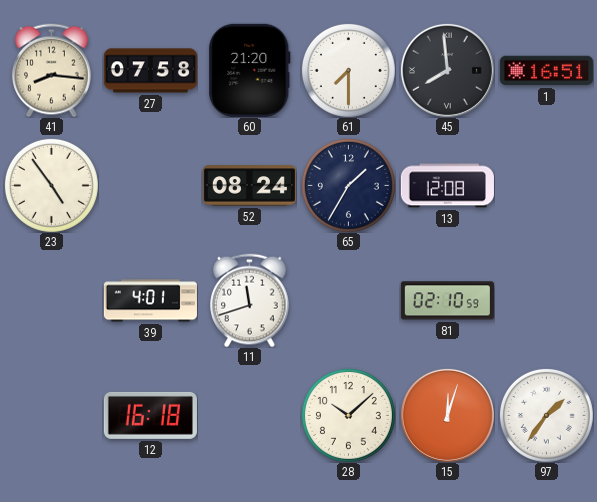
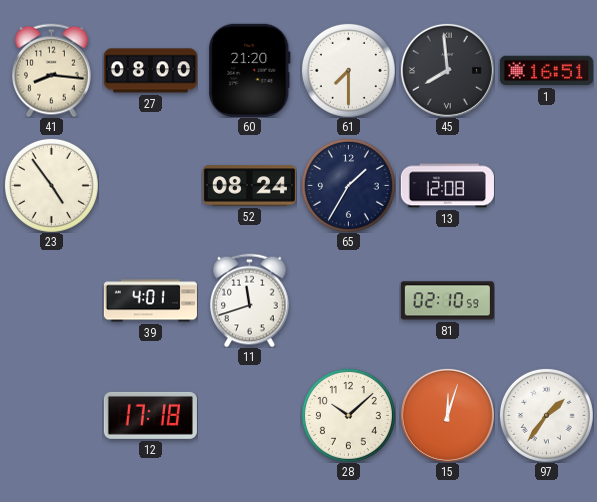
27: 07:58 -> 08:00
12: 16:18 -> 17:18
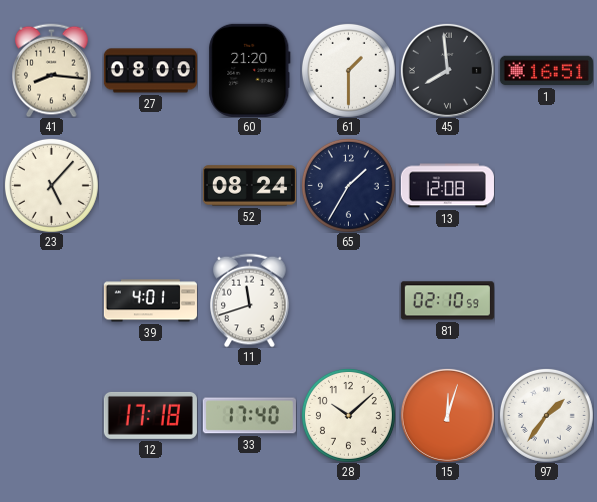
61: 7:30 -> 1:30
23: 4:54 -> 5:07
33: none -> 17:40
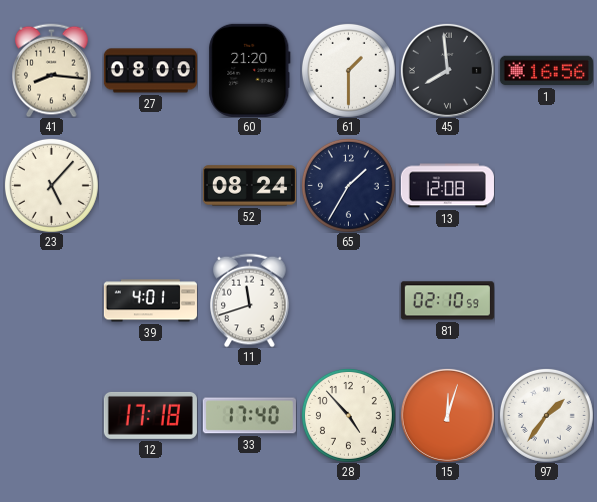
1: 16:51 -> 16:56
28: 10:08 -> 4:53
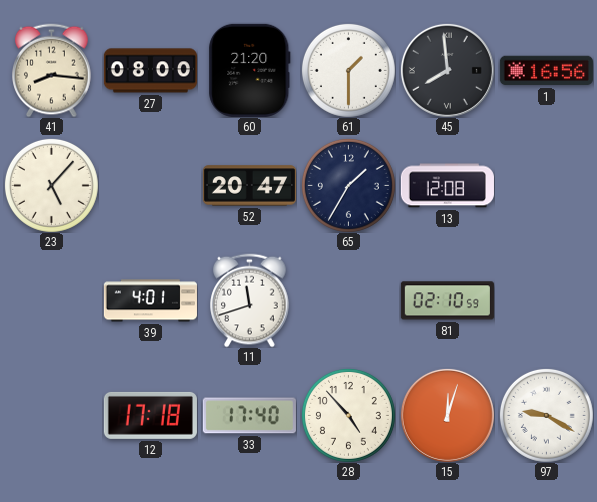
52: 08:24 -> 20:47
97: 1:36 -> 9:20
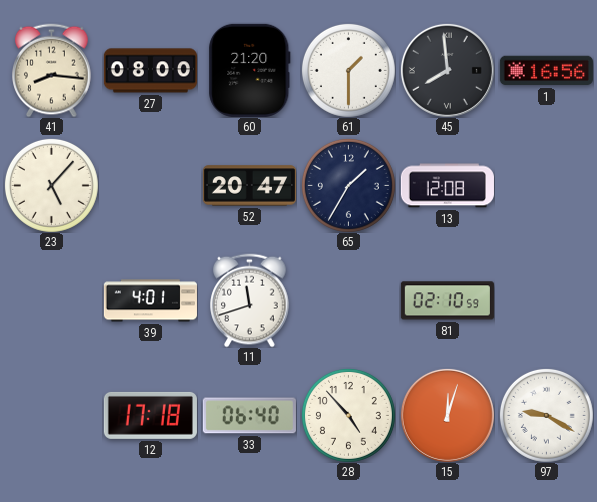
33: 17:40 -> 06:40
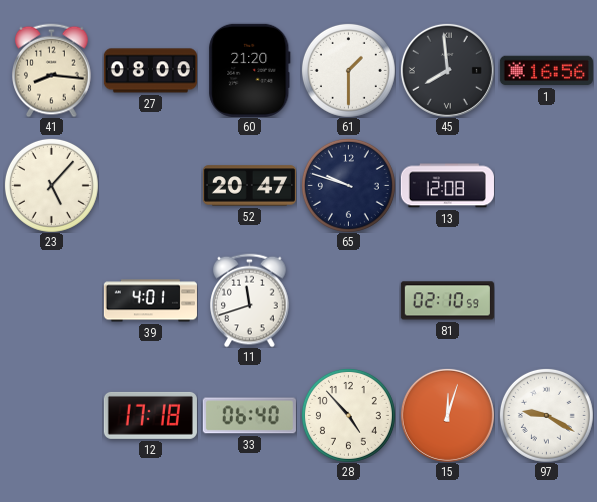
65: 1:35 -> 9:48
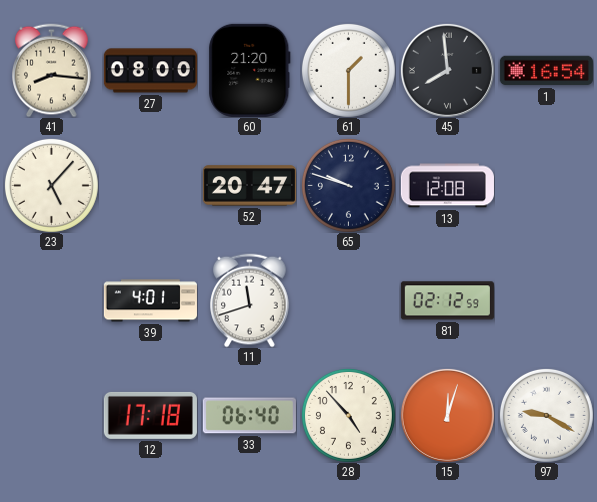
1: 16:56 -> 16:54
81: 02:10 -> 02:12
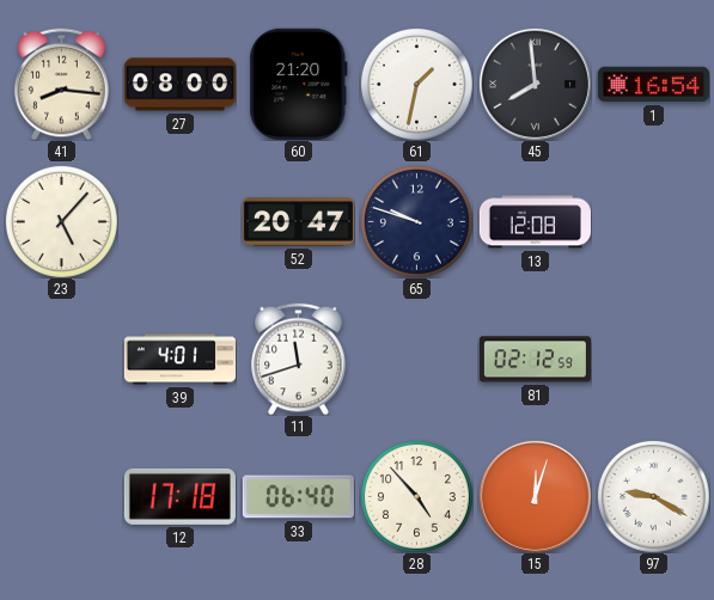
61: 1:30 -> 1:32
